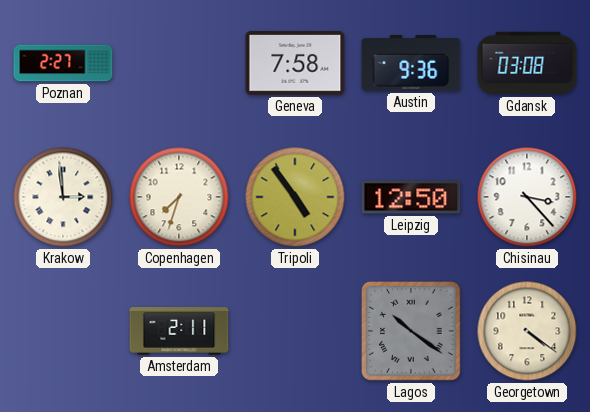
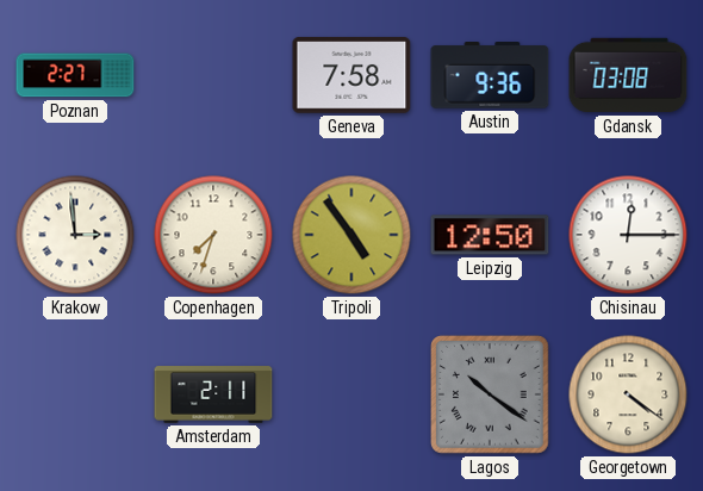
Chisinau: 3:23 -> 12:15
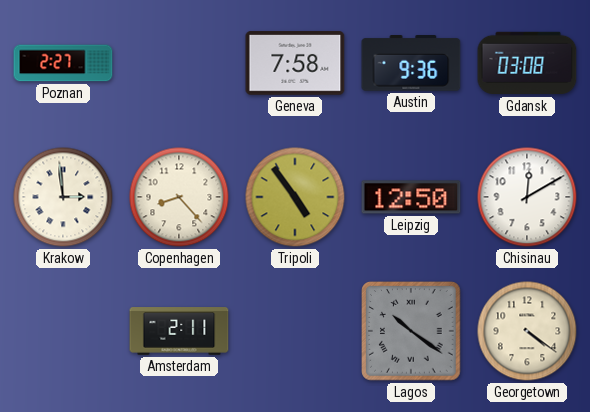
Copenhagen: 7:33 -> 8:23
Chisinau: 12:15 -> 12:10
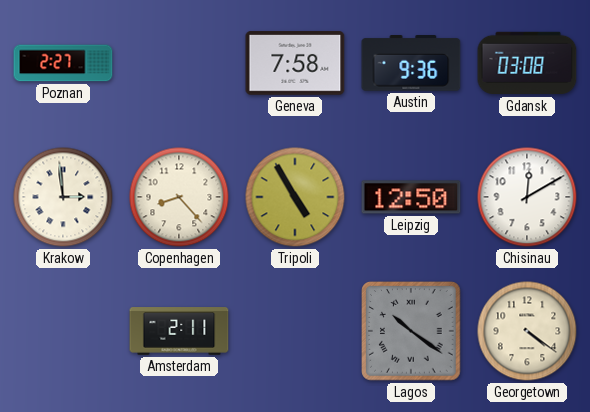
Tripoli: 4:54 -> 4:55
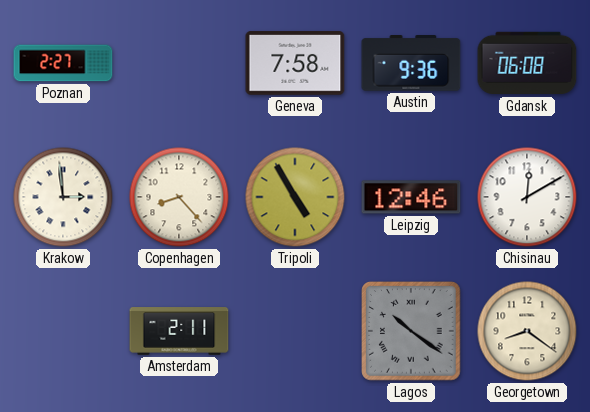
Gdansk: 03:08 -> 06:08
Leipzig: 12:50 -> 12:46
Georgetown: 4:21 -> 8:21
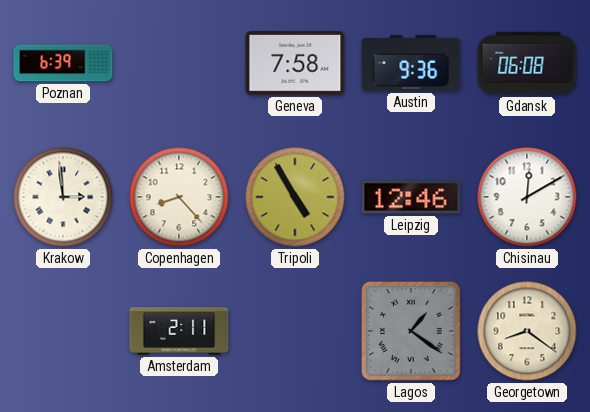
Poznan: 2:27 -> 6:39
Lagos: 10:21 -> 1:21
